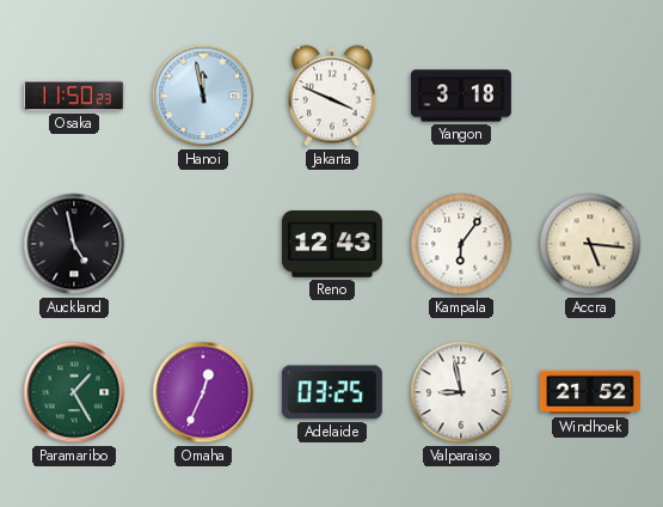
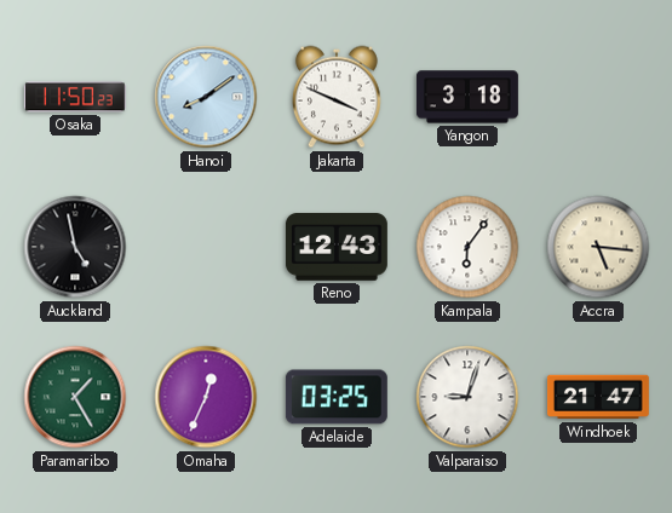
Hanoi: 11:58 -> 8:09
Valparaiso: 8:58 -> 9:03
Windhoek: 21:52 -> 21:47
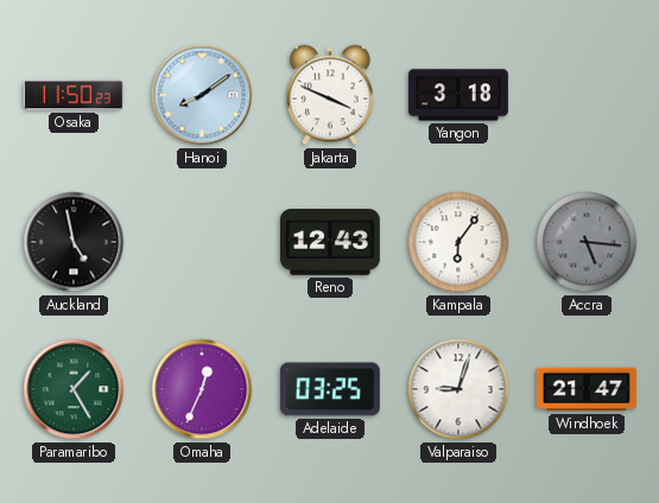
Accra dial: cream -> grey
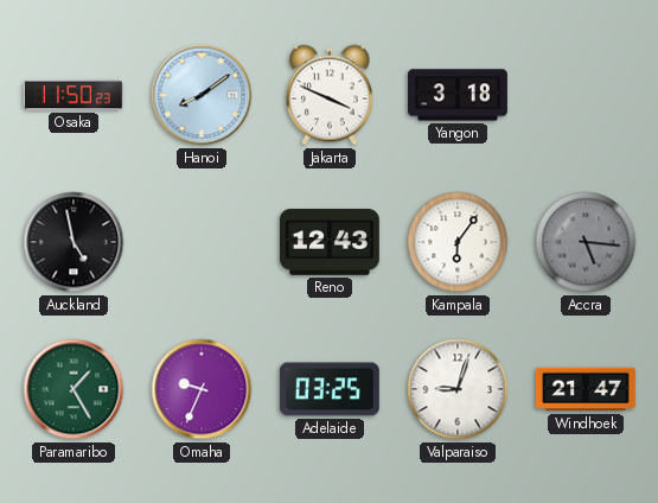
Omaha: 12:34 -> 9:34
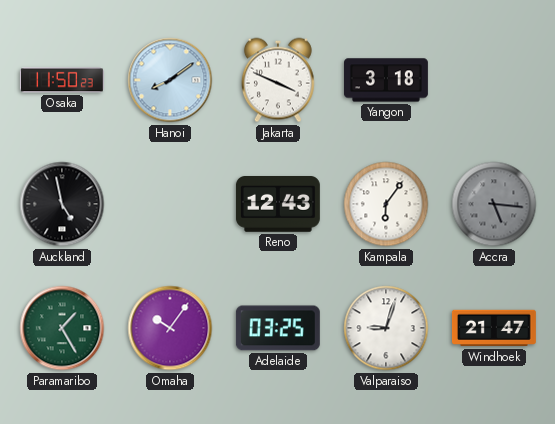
Omaha: 9:34 -> 10:06
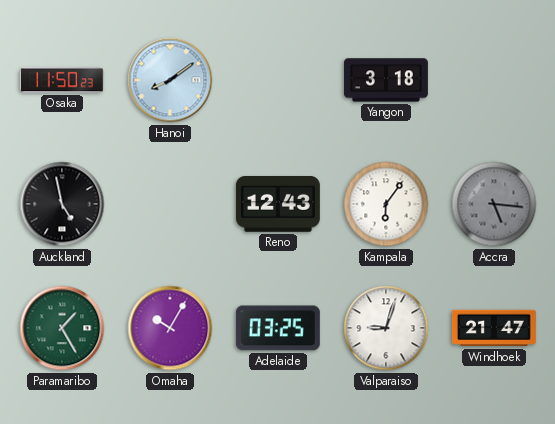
Jakarta: 3:49 -> none
Omaha: 10:06 -> 10:05
